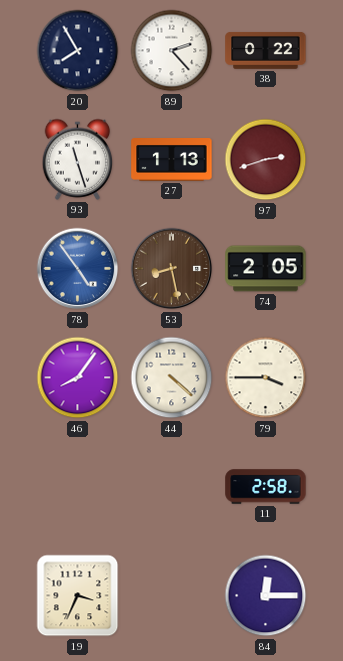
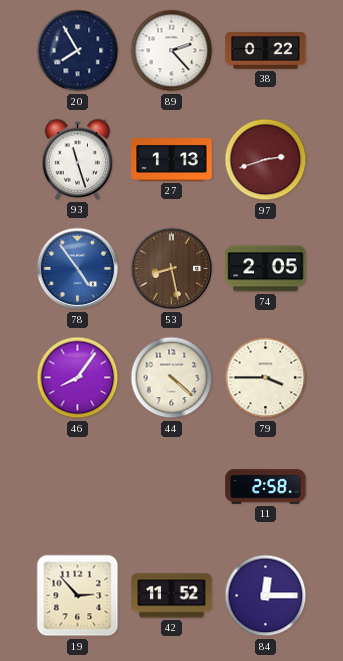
19: 3:34 -> 2:53
42: none -> 11:52
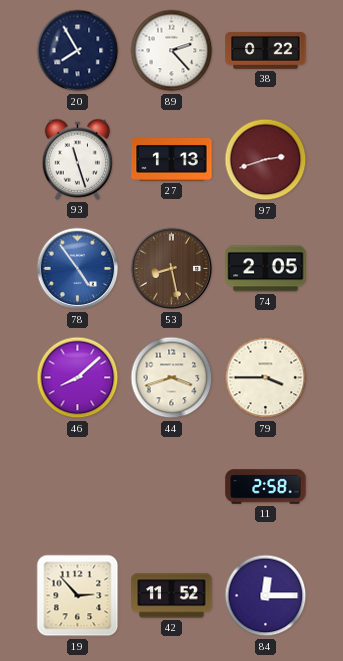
46: 8:06 -> 8:08
44: 4:22 -> 3:42
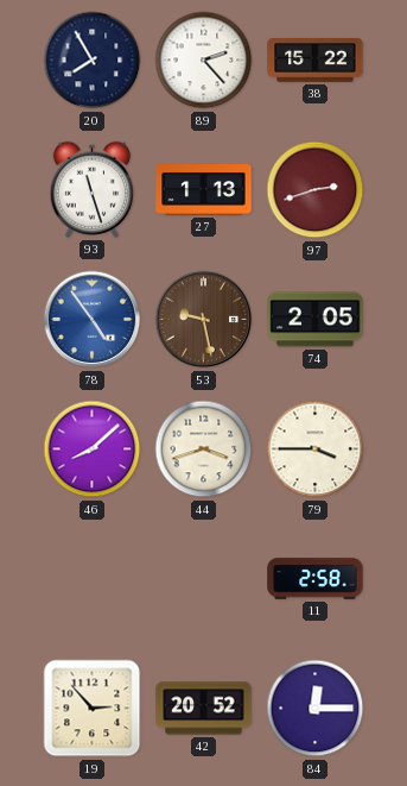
38: 0:22 -> 15:22
53: 8:28 -> 9:28
42: 11:52 -> 20:52
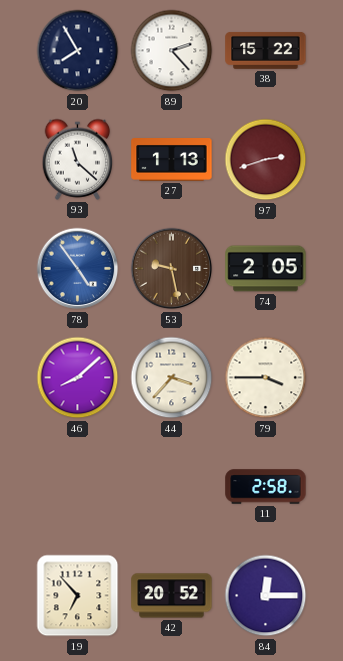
93: 11:27 -> 11:22
44: 3:42 -> 3:37
19: 2:53 -> 6:53
